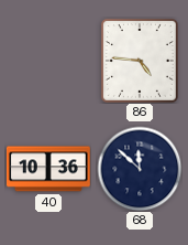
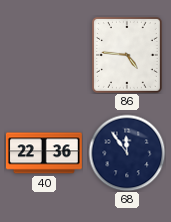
40: 10:36 -> 22:36
68: 11:52 -> 11:54
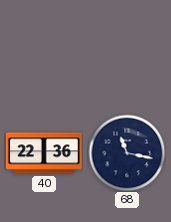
86: 4:46 -> none
68: 11:54 -> 11:17
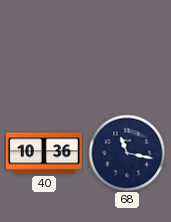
40: 22:36 -> 10:36
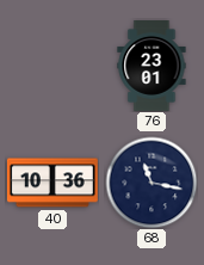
76: none -> 23:01
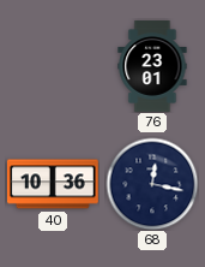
68: 11:17 -> 12:17
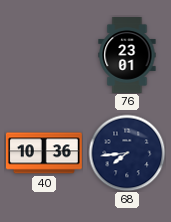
68: 12:17 -> 7:44
